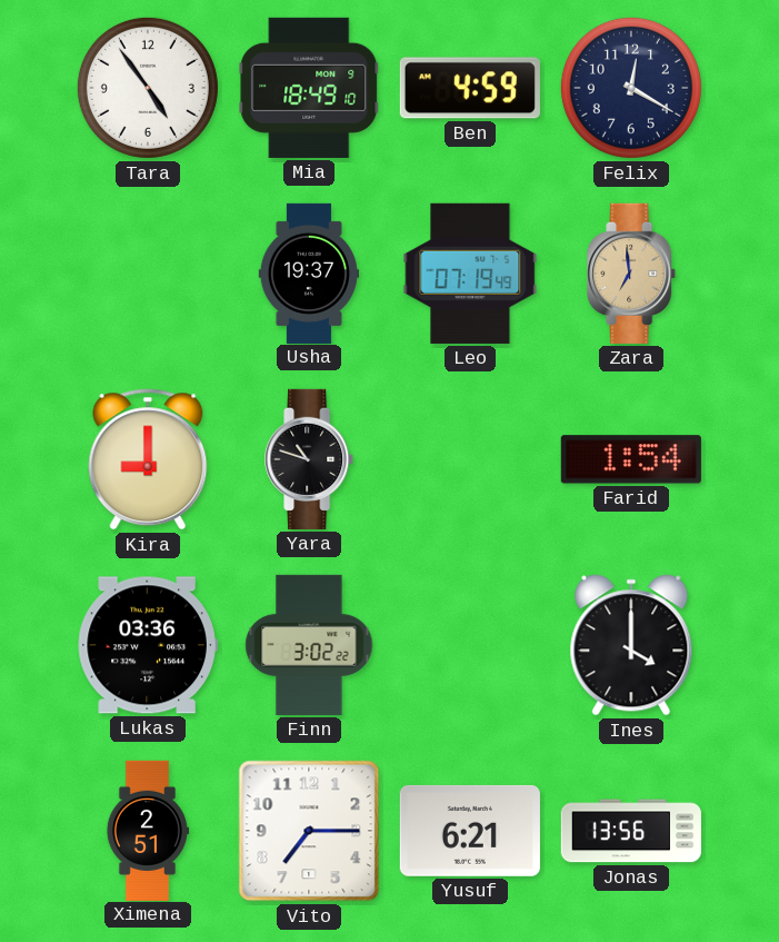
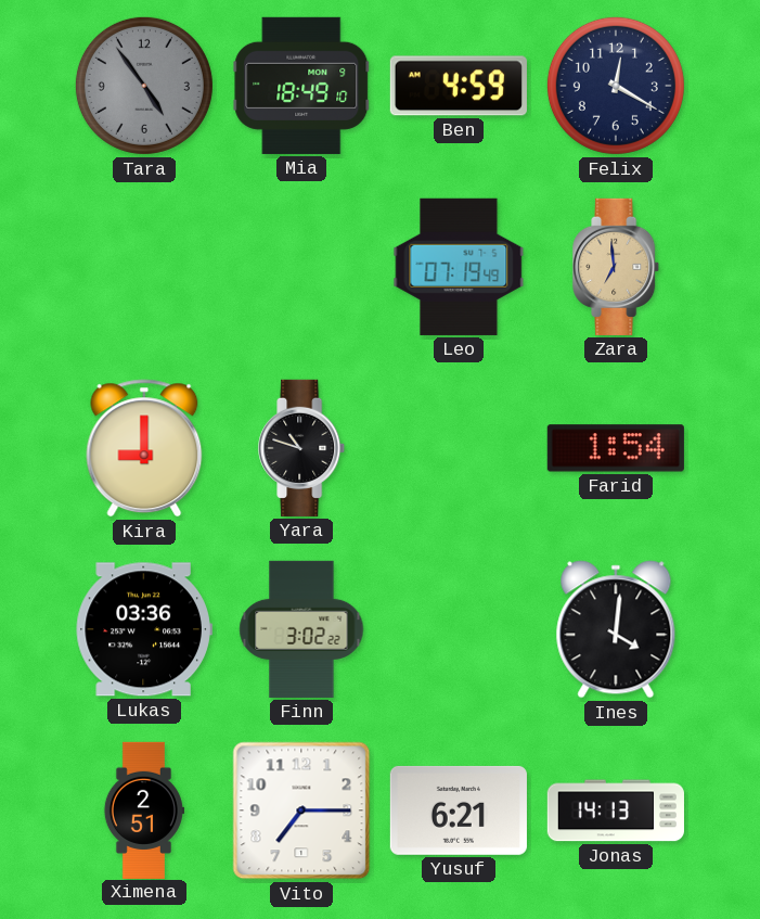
Tara dial: white -> grey
Usha: 19:37 -> none
Ines: 4:00 -> 4:01
Jonas: 13:56 -> 14:13
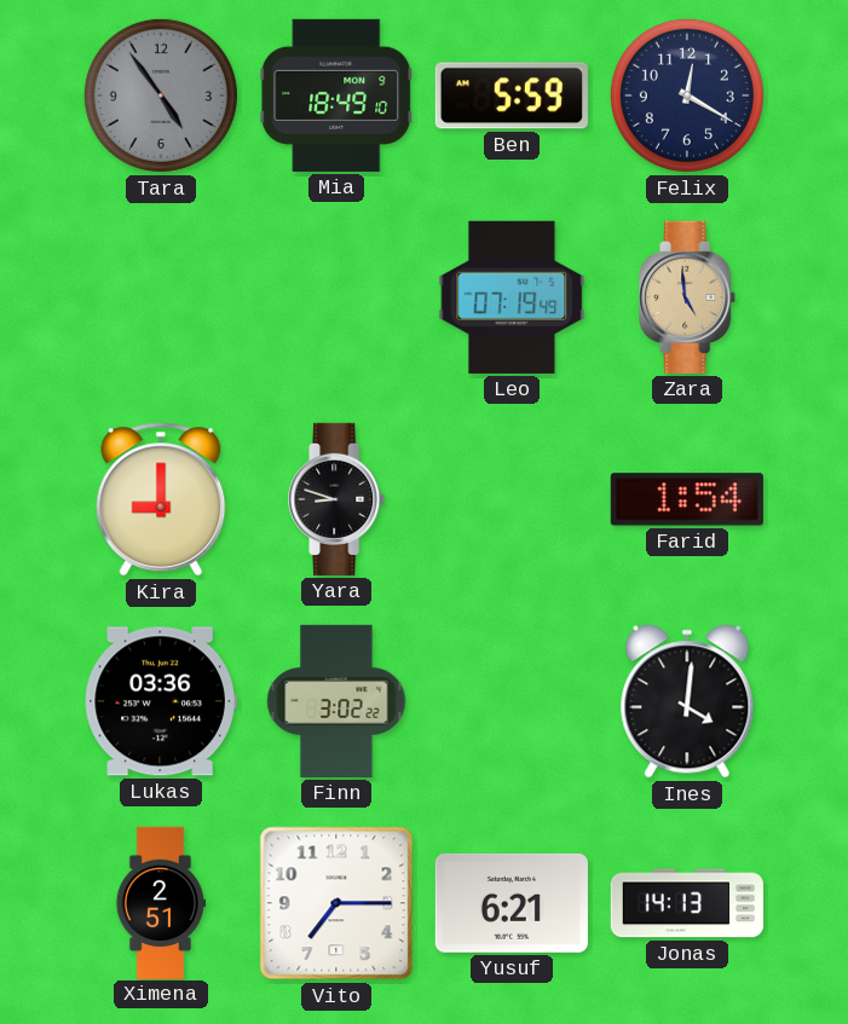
Ben: 4:59 -> 5:59
Zara: 6:59 -> 4:59
Yara: 10:48 -> 8:48
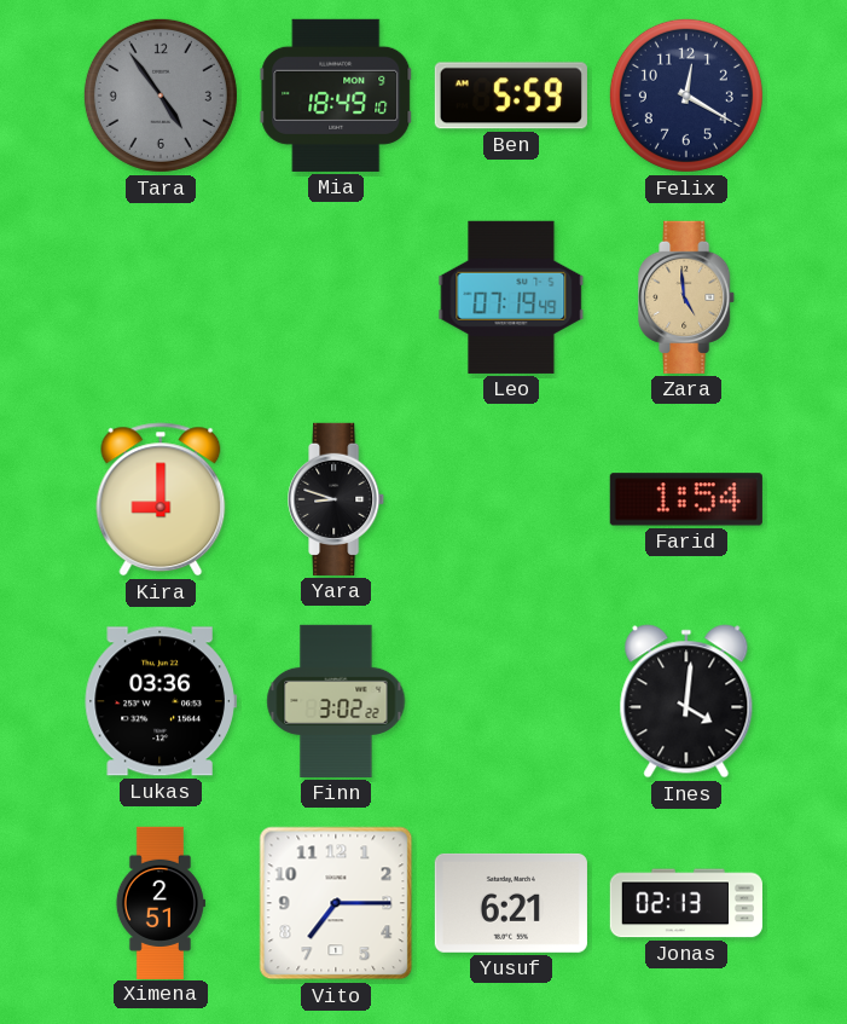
Jonas: 14:13 -> 02:13
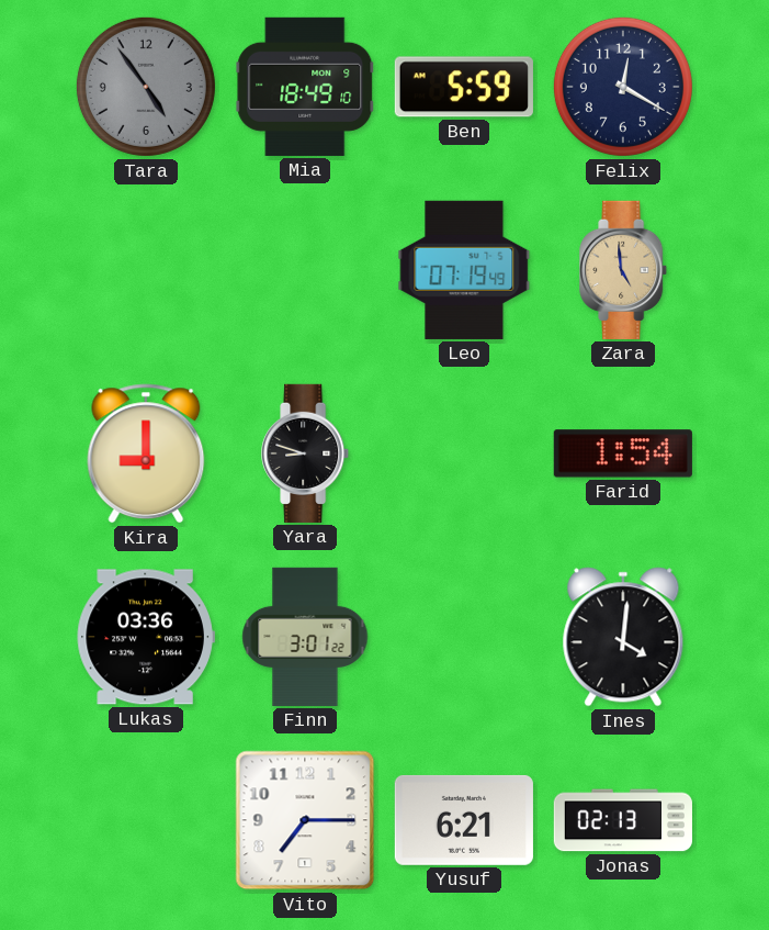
Finn: 3:02 -> 3:01
Ximena: 2:51 -> none
